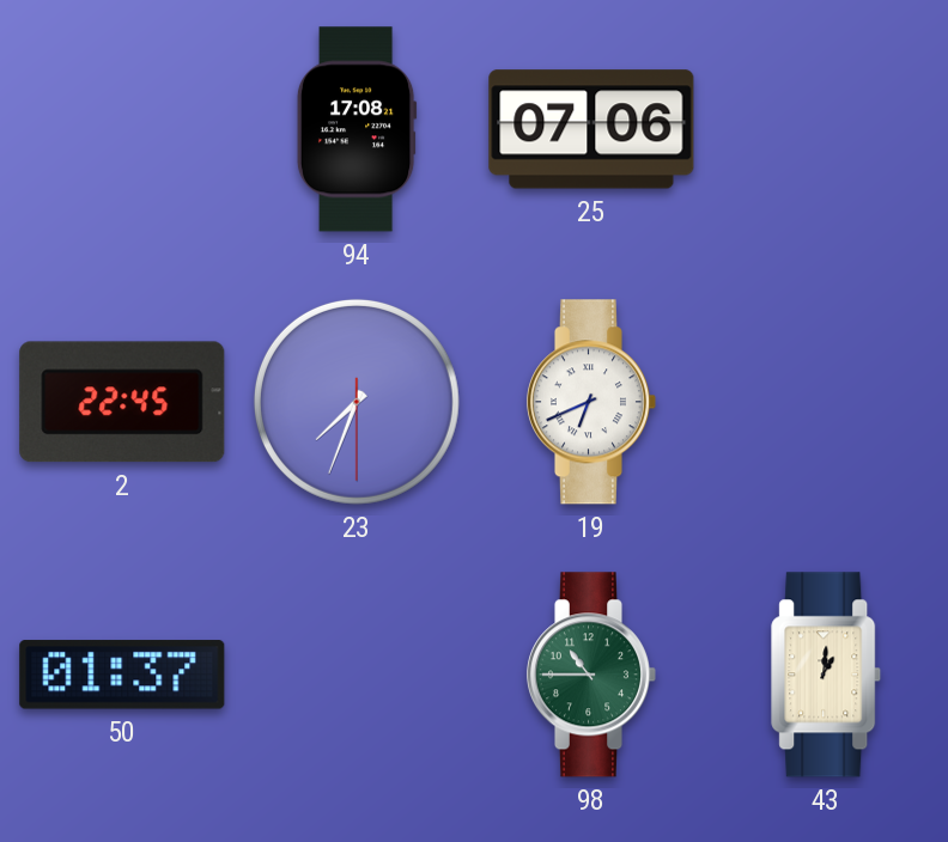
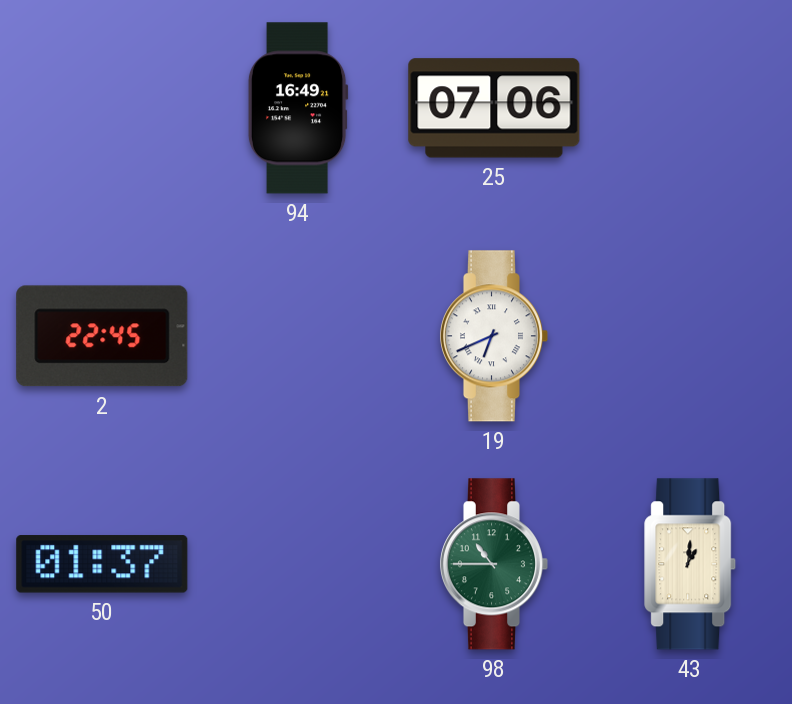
94: 17:08 -> 16:49
23: 7:33 -> none
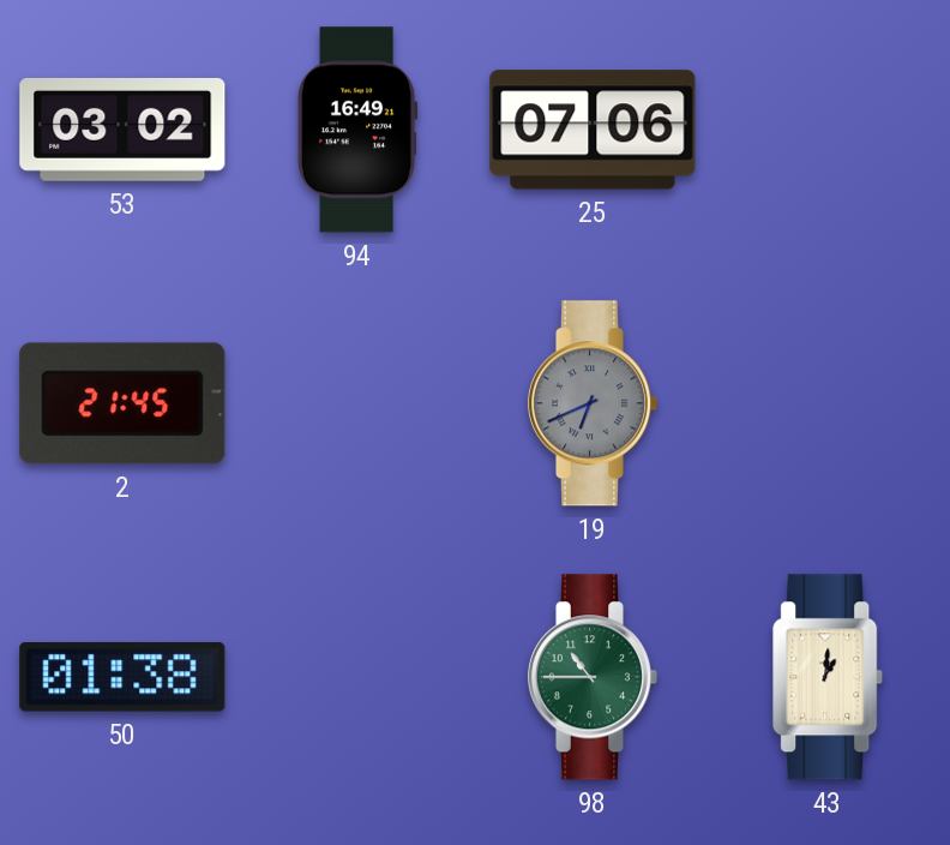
53: none -> 03:02
2: 22:45 -> 21:45
19 dial: white -> grey
50: 01:37 -> 01:38
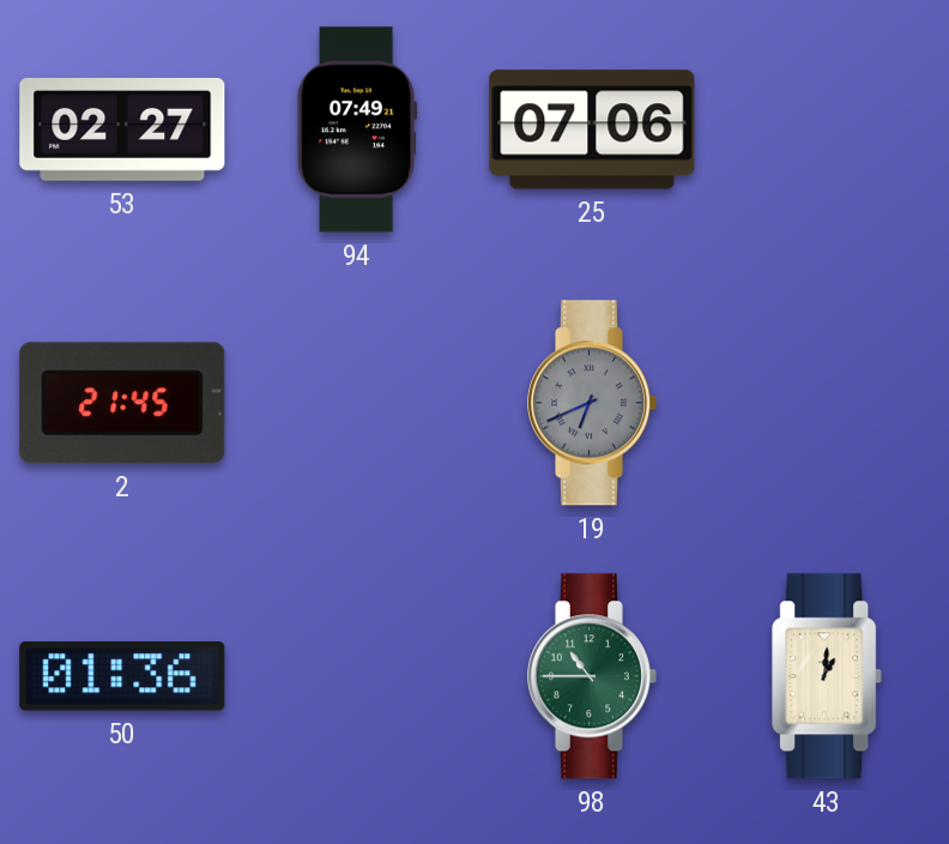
53: 03:02 -> 02:27
94: 16:49 -> 07:49
50: 01:38 -> 01:36
